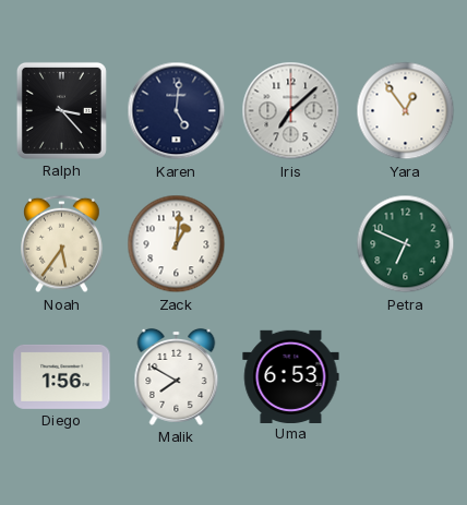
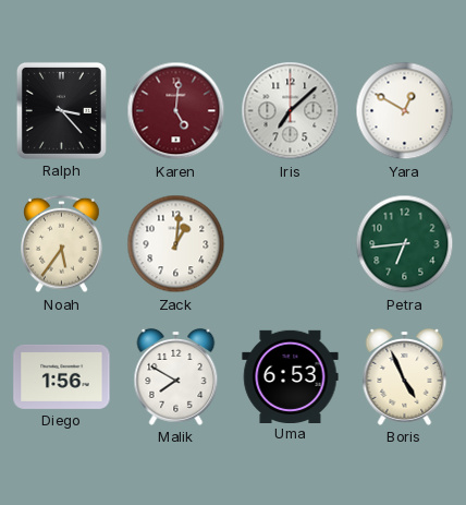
Karen dial: navy -> burgundy
Yara: 12:54 -> 12:50
Petra: 6:49 -> 6:44
Boris: none -> 4:56
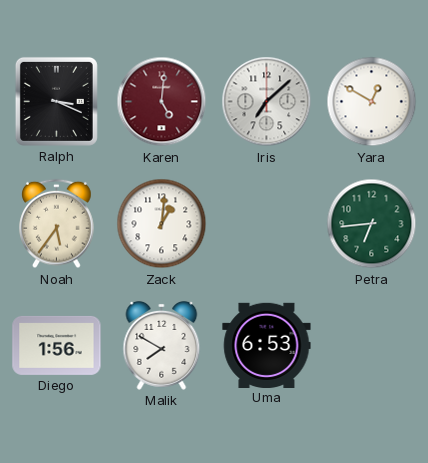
Ralph: 3:23 -> 3:19
Boris: 4:56 -> none
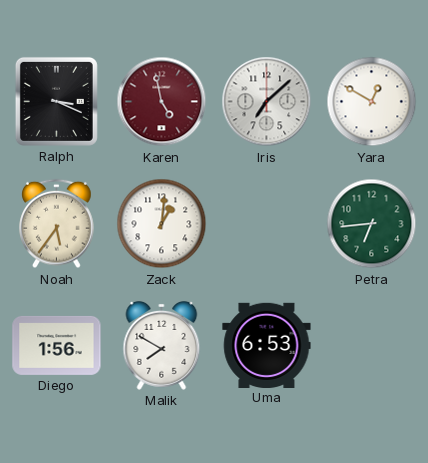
Karen: 5:01 -> 4:58
